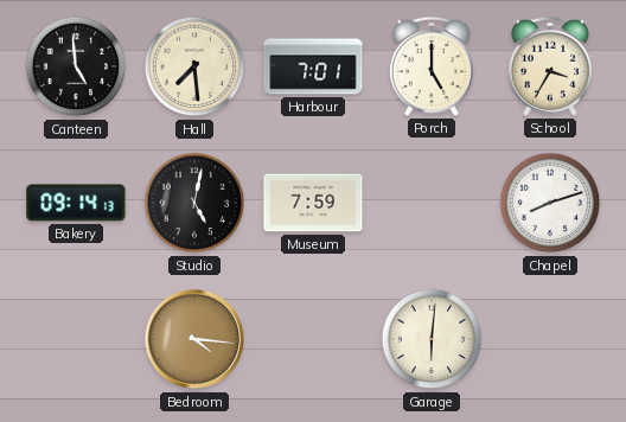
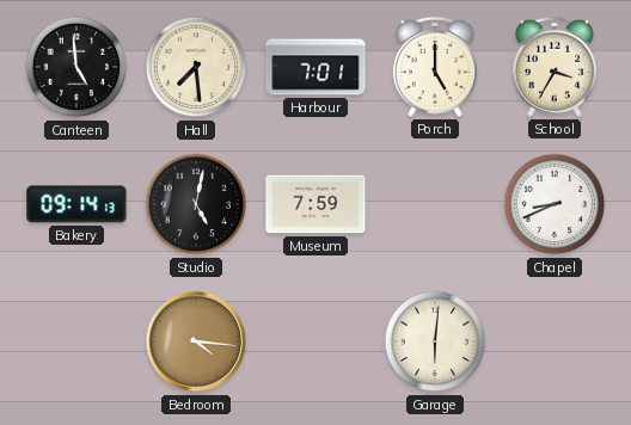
Chapel: 8:12 -> 8:41
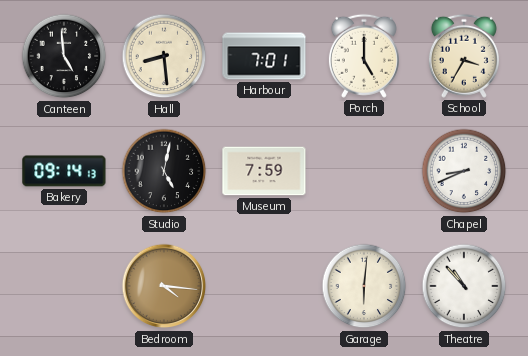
Hall: 7:29 -> 8:29
Theatre: none -> 10:53
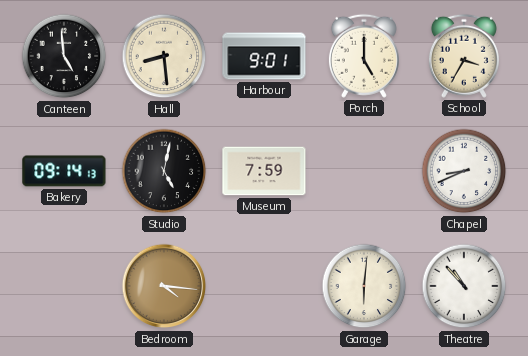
Harbour: 7:01 -> 9:01
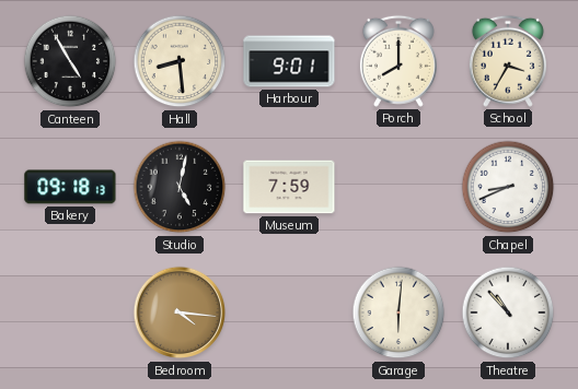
Canteen: 4:59 -> 4:55
Porch: 5:00 -> 8:00
Bakery: 09:14 -> 09:18
